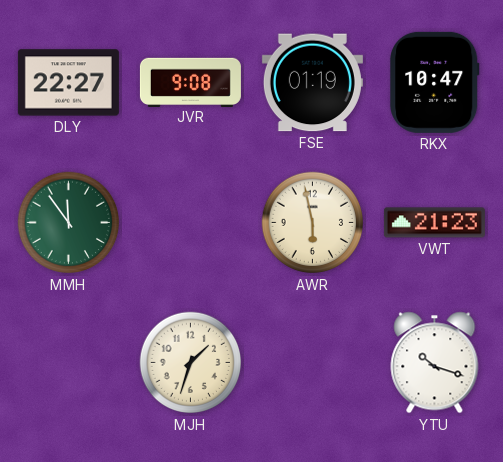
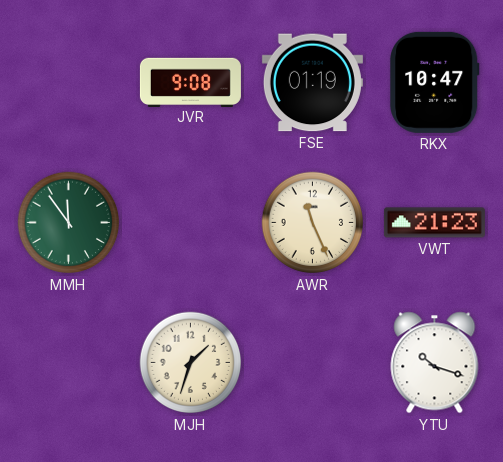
DLY: 22:27 -> none
AWR: 5:58 -> 11:26
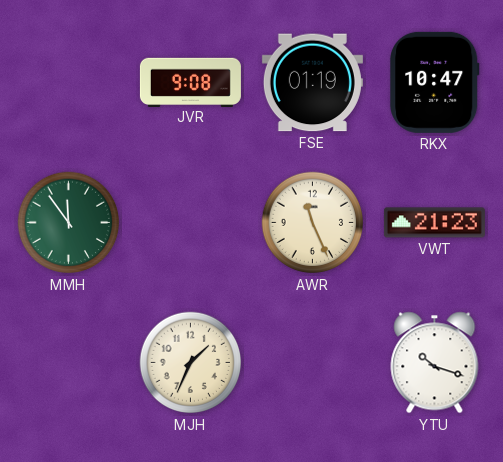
MJH: 1:33 -> 1:34
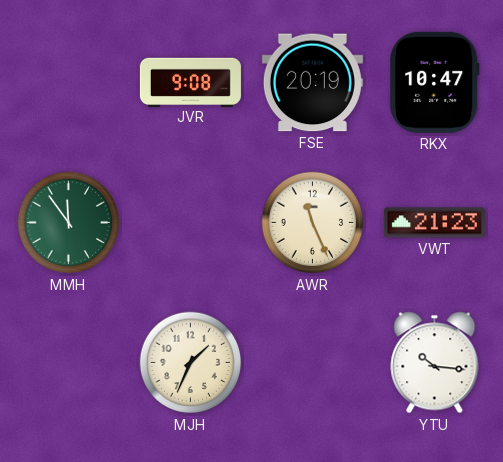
FSE: 01:19 -> 20:19
YTU: 10:18 -> 10:16
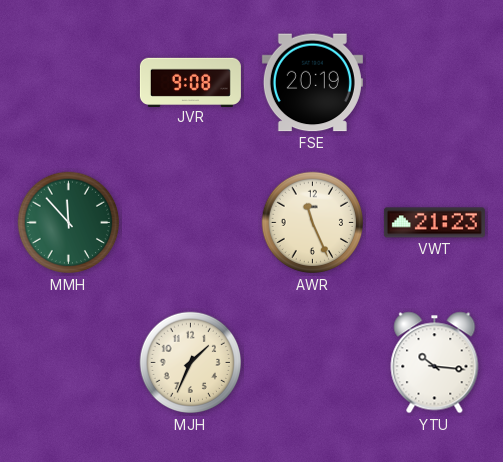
RKX: 10:47 -> none
MMH: 11:54 -> 11:53
